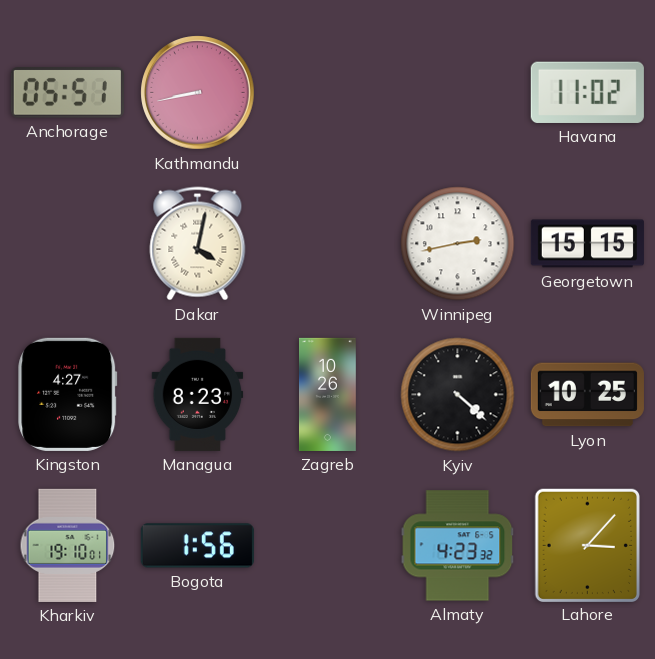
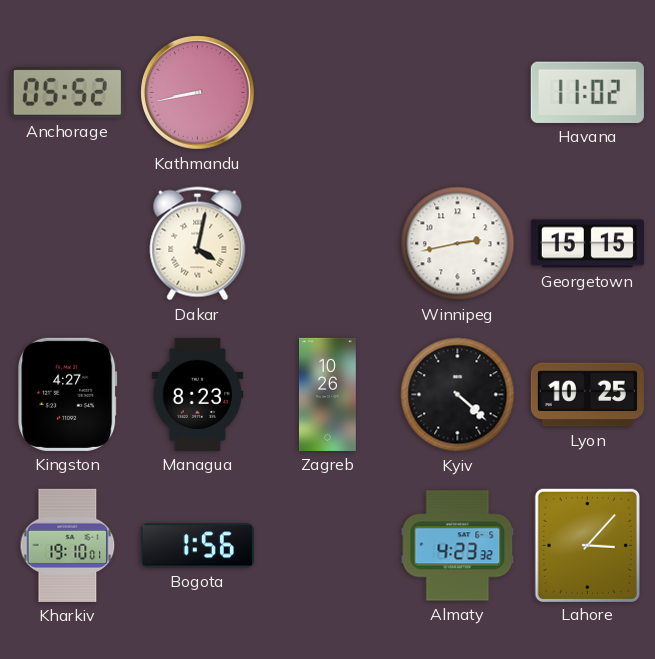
Anchorage: 05:51 -> 05:52
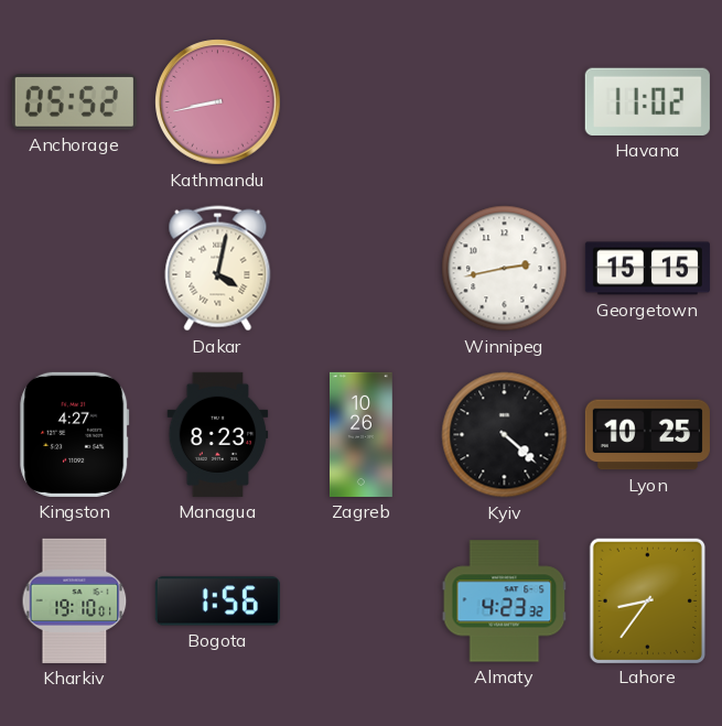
Lahore: 3:07 -> 8:36
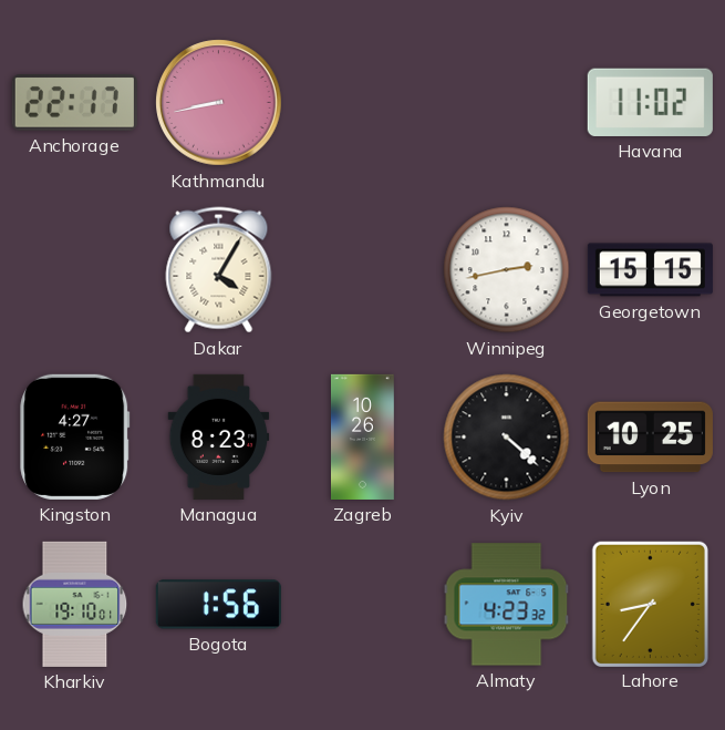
Anchorage: 05:52 -> 22:17
Dakar: 4:02 -> 4:05
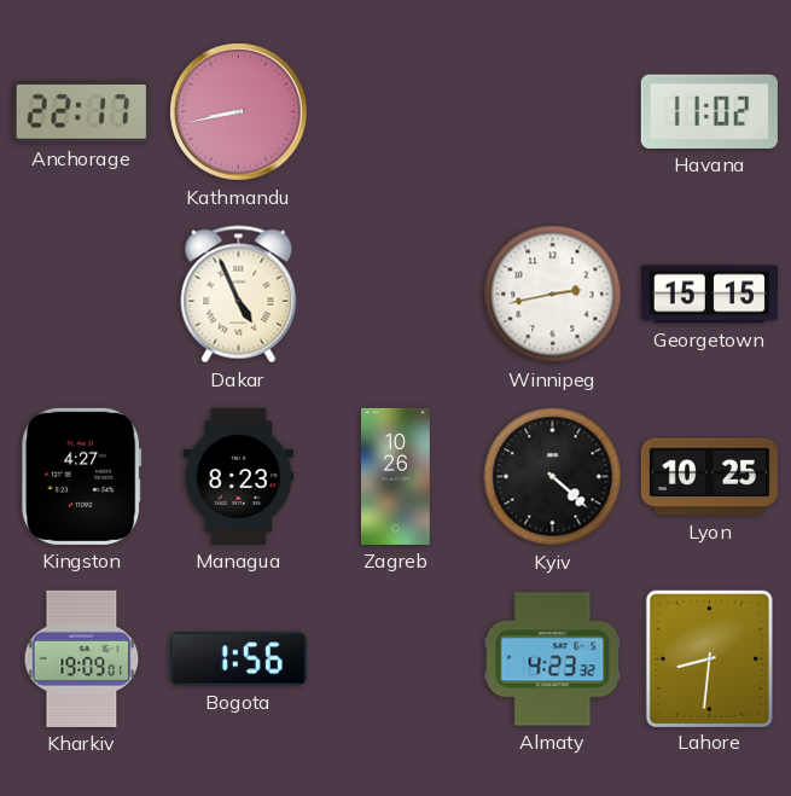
Dakar: 4:05 -> 4:56
Kharkiv: 19:10 -> 19:09
Lahore: 8:36 -> 8:31
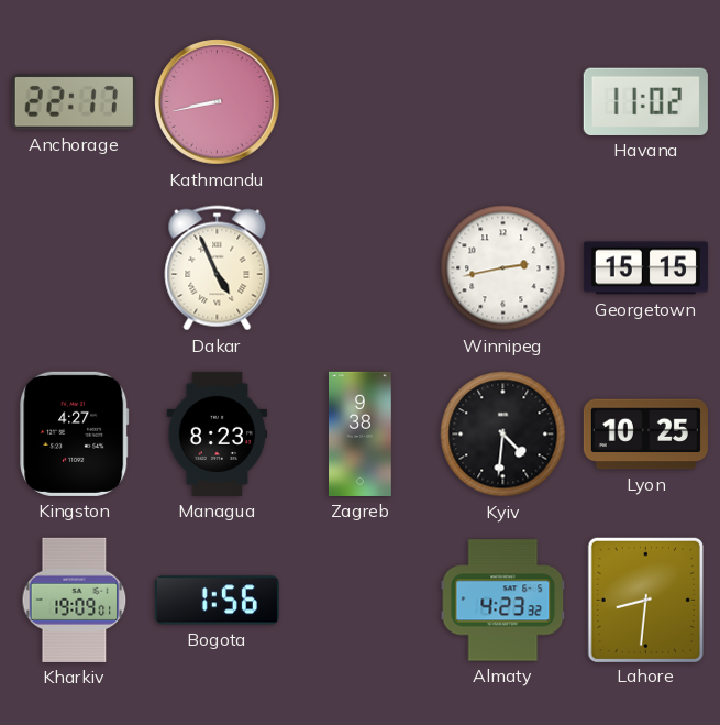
Zagreb: 10:26 -> 9:38
Kyiv: 4:22 -> 4:31
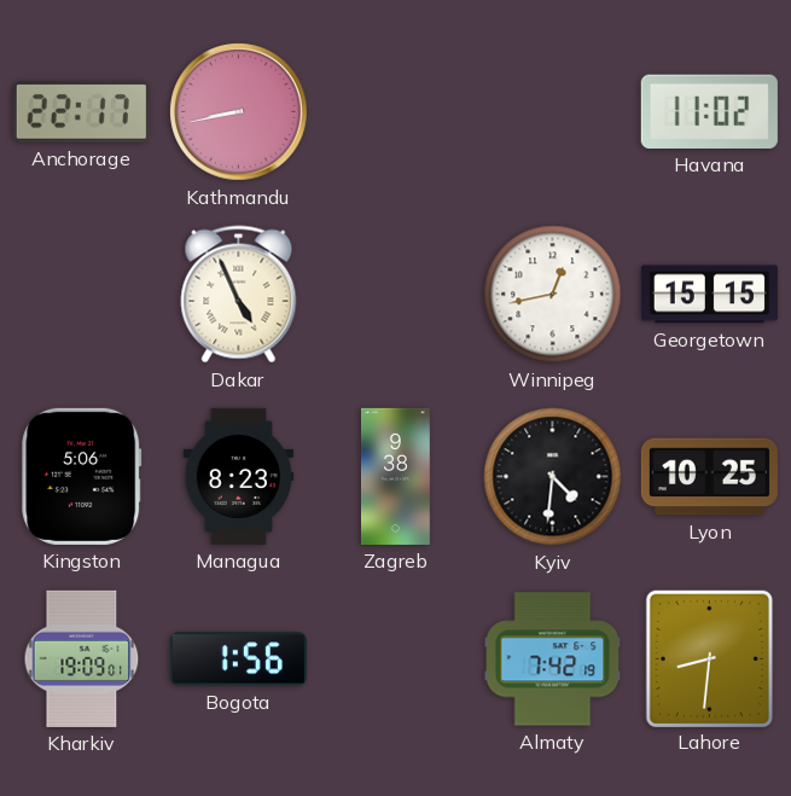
Winnipeg: 2:43 -> 12:43
Kingston: 4:27 -> 5:06
Almaty: 4:23 -> 7:42
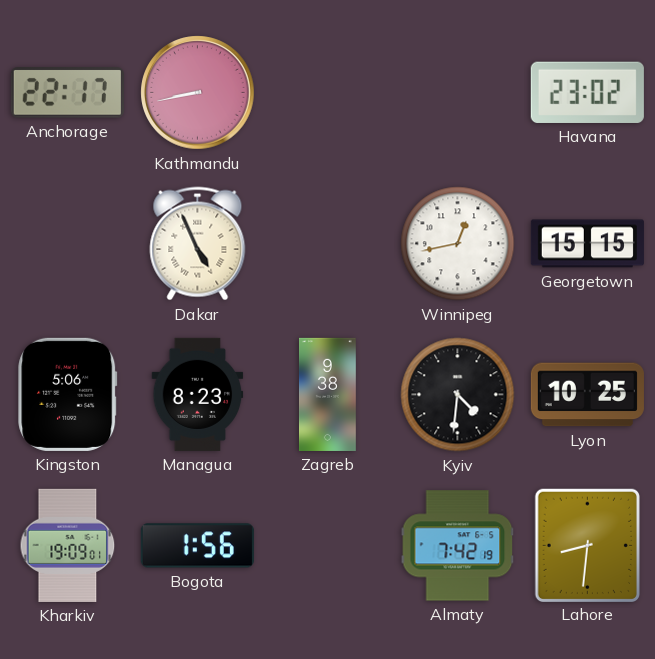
Havana: 11:02 -> 23:02
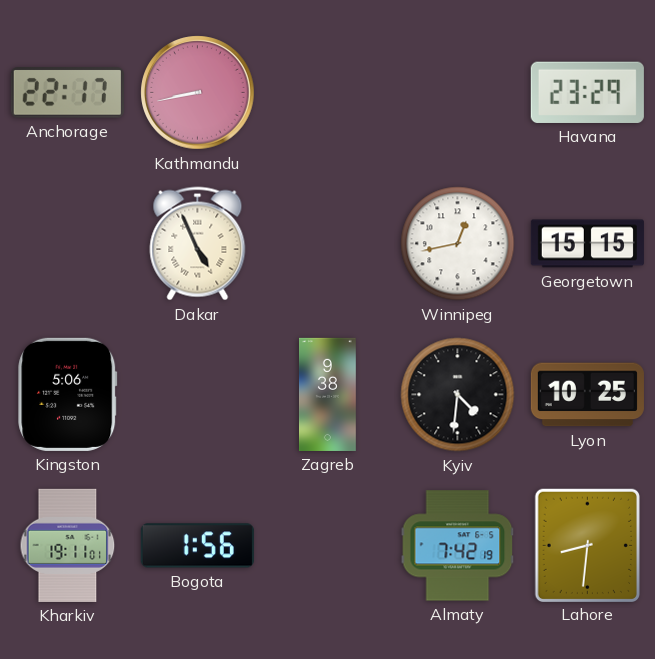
Havana: 23:02 -> 23:29
Managua: 8:23 -> none
Kharkiv: 19:09 -> 19:11
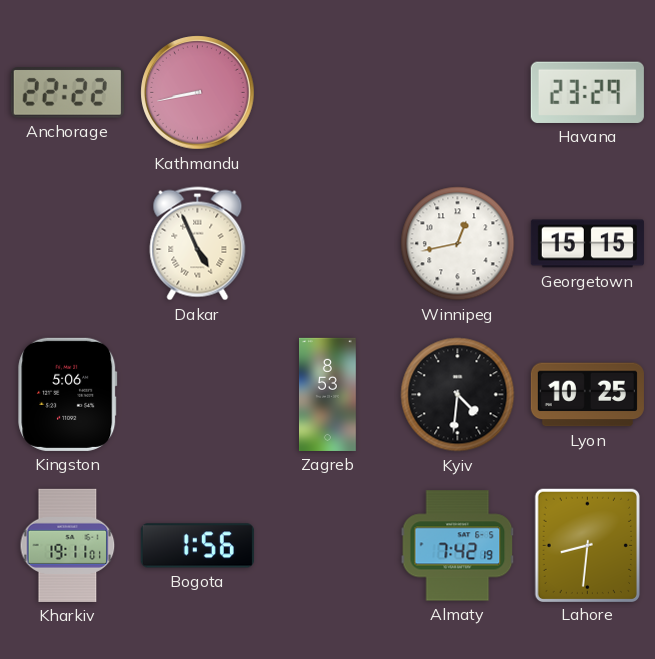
Anchorage: 22:17 -> 22:22
Zagreb: 9:38 -> 8:53
